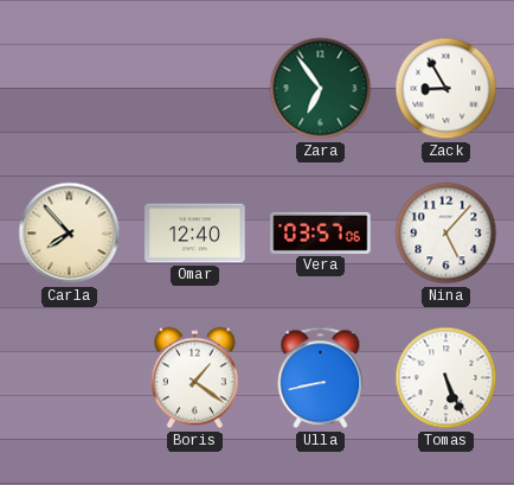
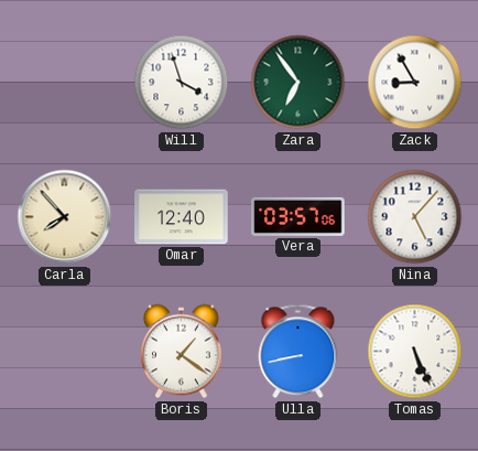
Will: none -> 3:57
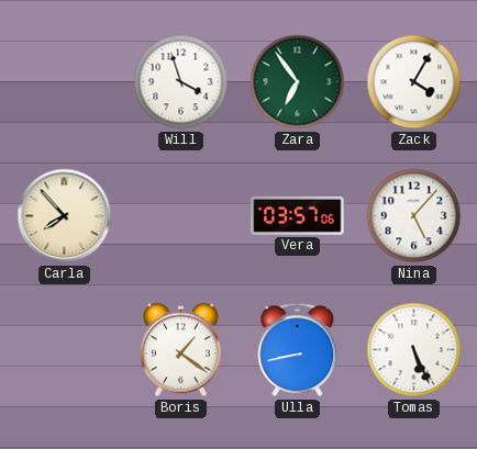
Zack: 8:55 -> 4:05
Omar: 12:40 -> none
